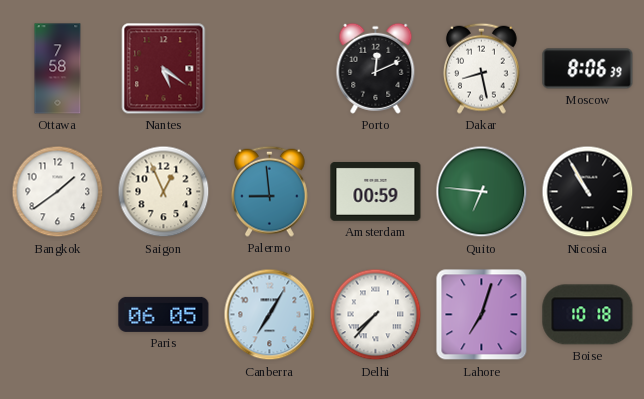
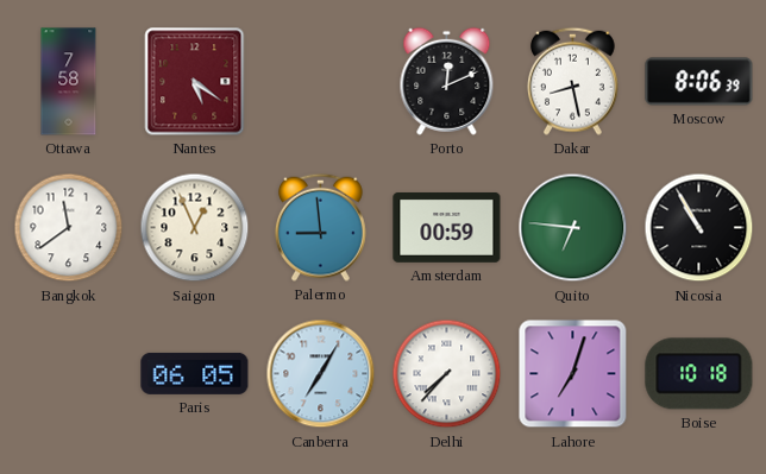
Bangkok: 1:39 -> 11:39
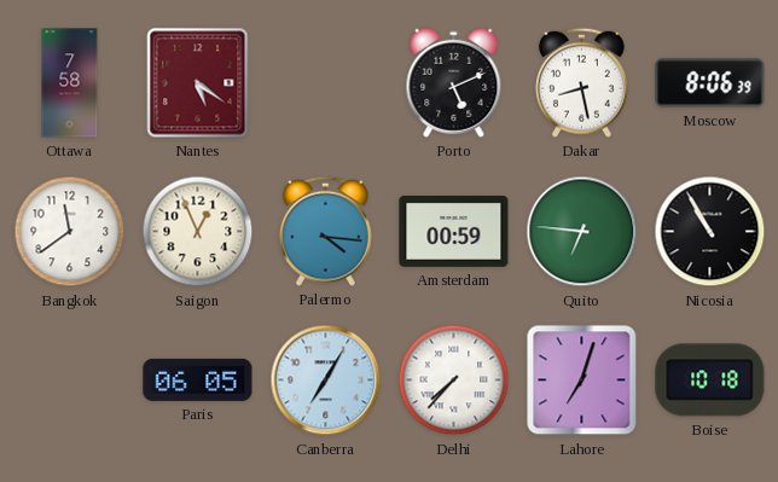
Porto: 12:11 -> 5:11
Palermo: 8:59 -> 4:16
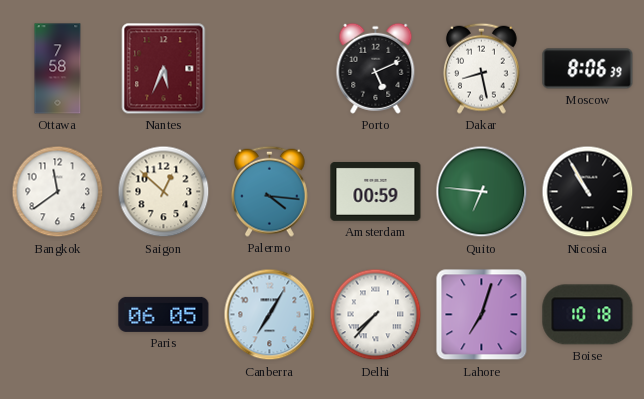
Nantes: 5:21 -> 5:34
Saigon: 12:56 -> 12:52
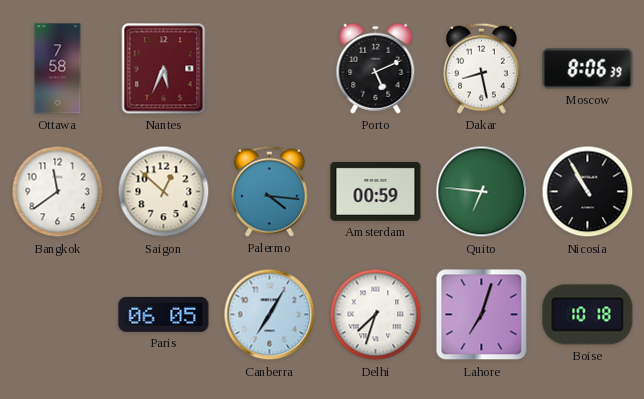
Delhi: 7:37 -> 7:33
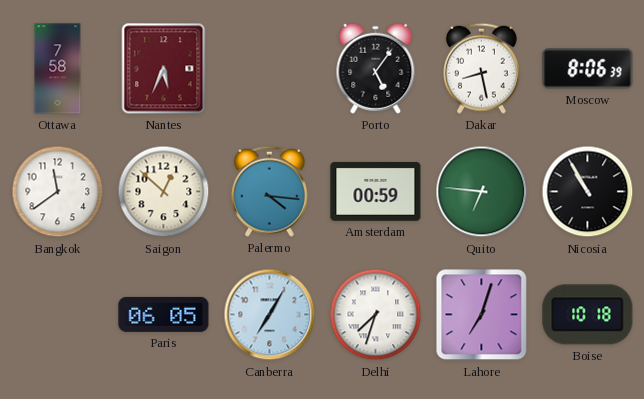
Porto: 5:11 -> 5:06
